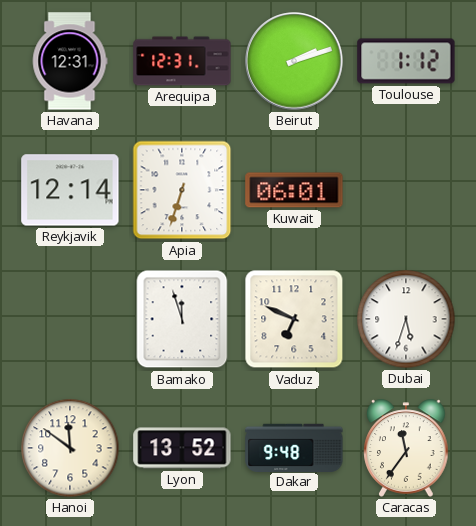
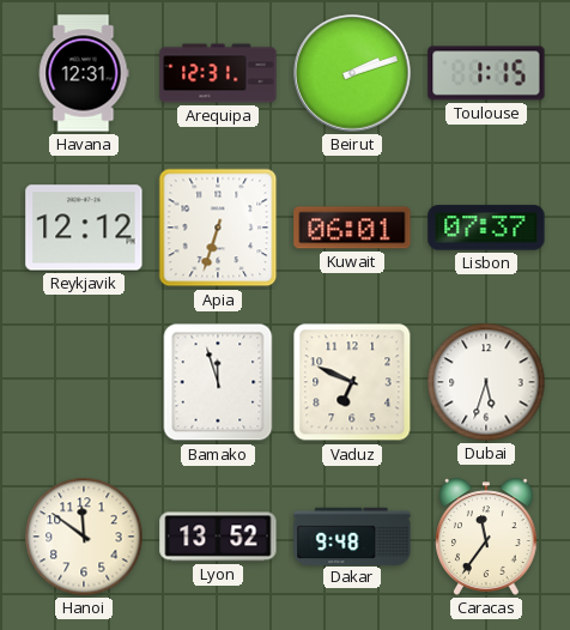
Toulouse: 1:12 -> 1:15
Reykjavik: 12:14 -> 12:12
Lisbon: none -> 07:37
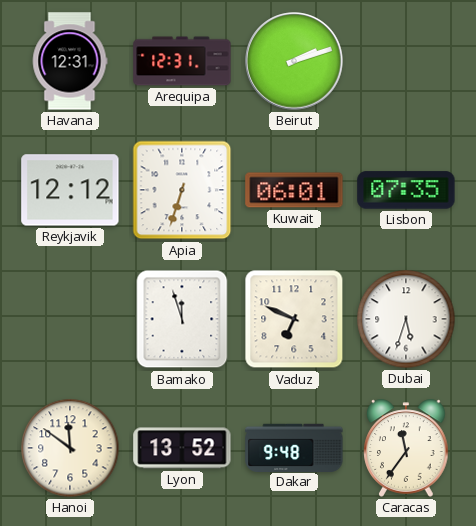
Toulouse: 1:15 -> none
Lisbon: 07:37 -> 07:35
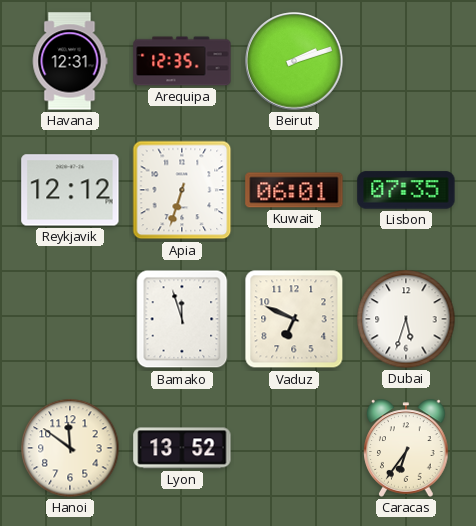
Arequipa: 12:31 -> 12:35
Dakar: 9:48 -> none
Caracas: 11:36 -> 6:36
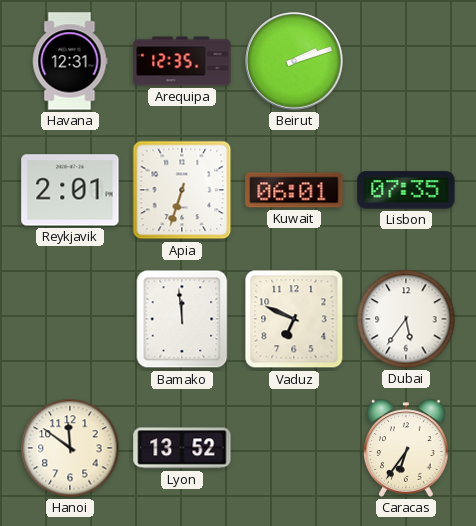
Reykjavik: 12:12 -> 2:01
Bamako: 11:57 -> 11:59
Dubai: 5:33 -> 5:36
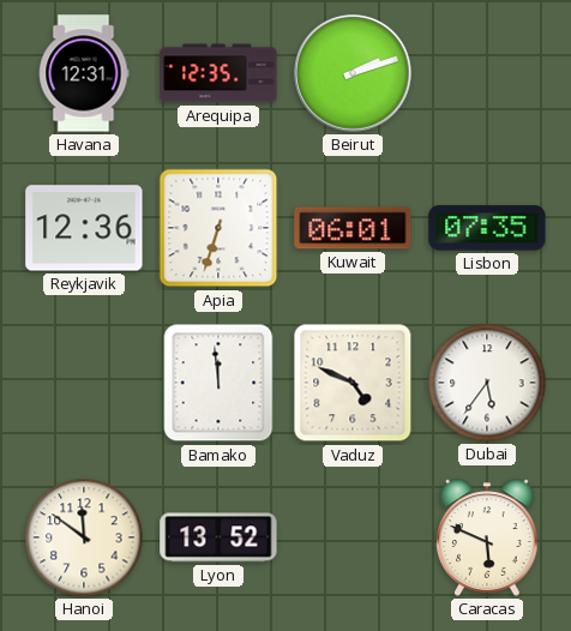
Reykjavik: 2:01 -> 12:36
Vaduz: 6:49 -> 4:49
Caracas: 6:36 -> 5:49
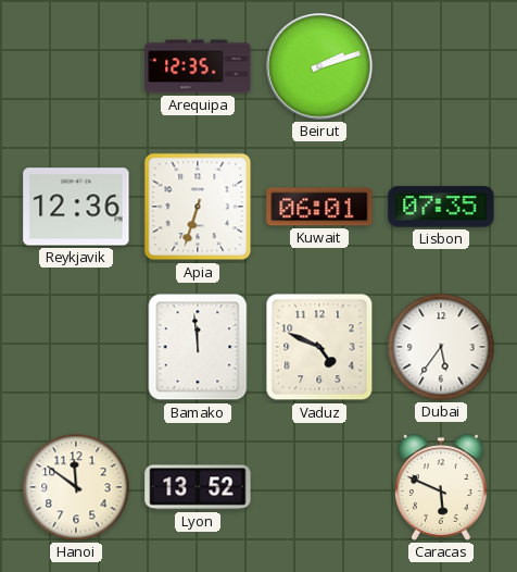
Havana: 12:31 -> none
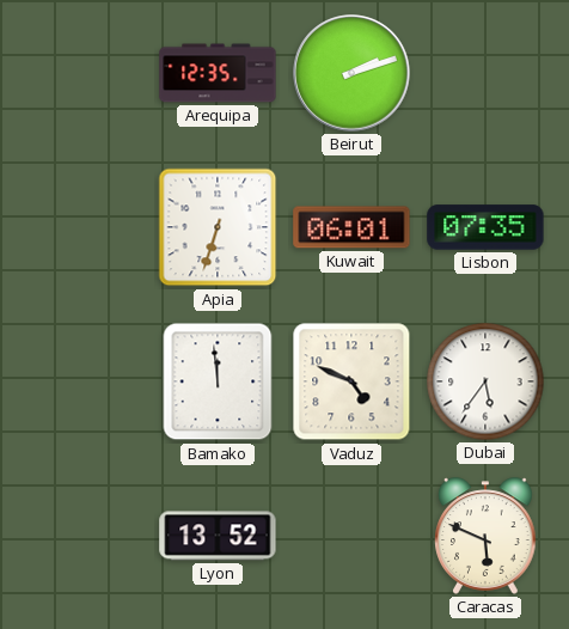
Reykjavik: 12:36 -> none
Hanoi: 11:51 -> none
